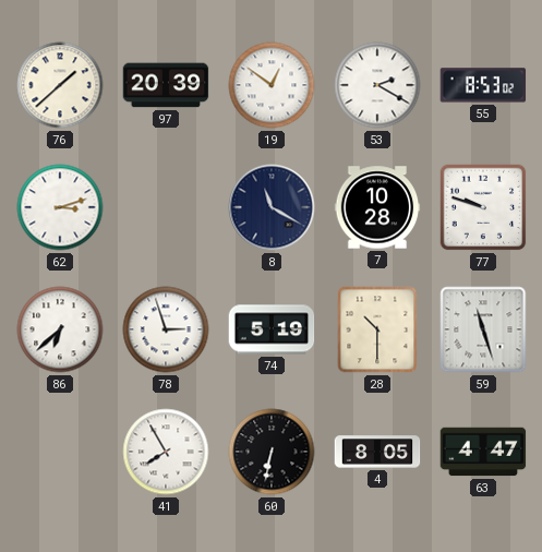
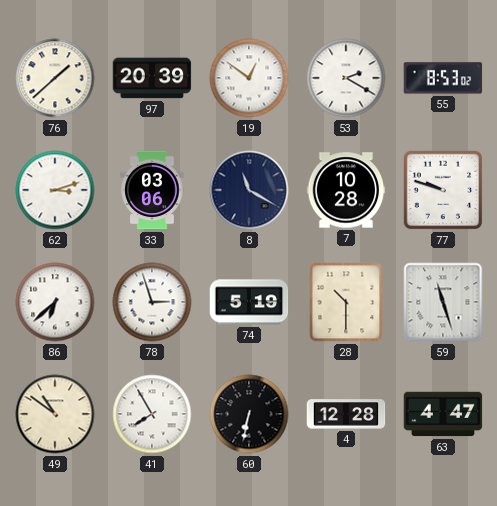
33: none -> 03:06
49: none -> 10:51
4: 8:05 -> 12:28
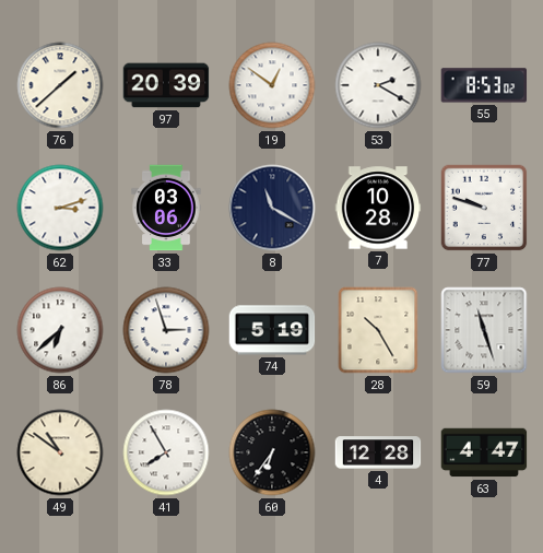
28: 10:30 -> 10:25
60: 6:32 -> 6:36
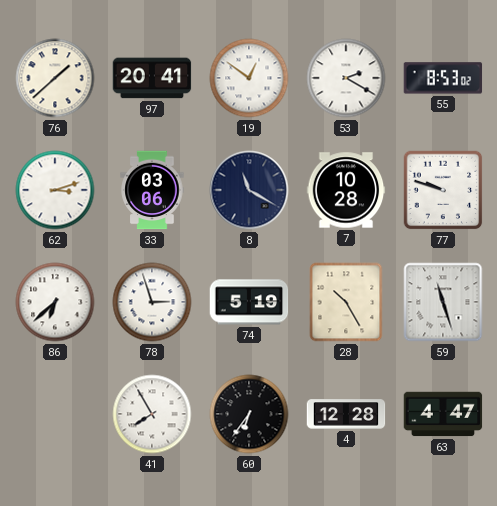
97: 20:39 -> 20:41
49: 10:51 -> none
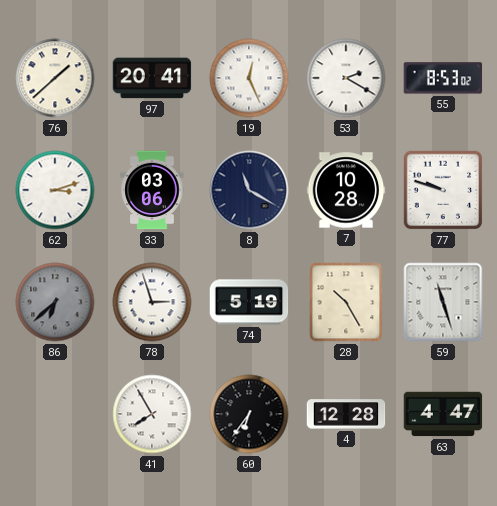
19: 12:51 -> 12:26
86 dial: white -> grey
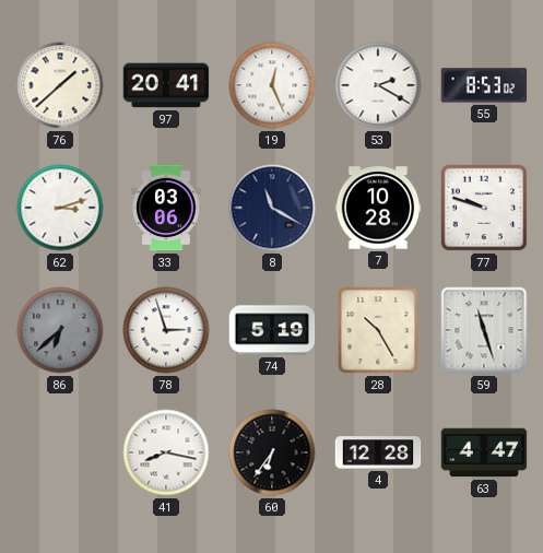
41: 7:55 -> 8:17
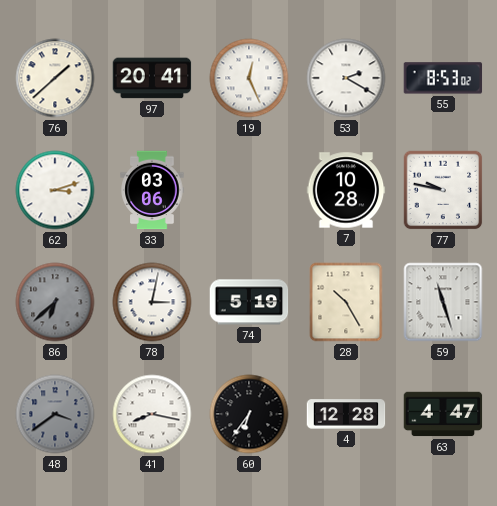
8: 11:20 -> none
77: 9:48 -> 9:47
78: 2:57 -> 3:02
48: none -> 3:39
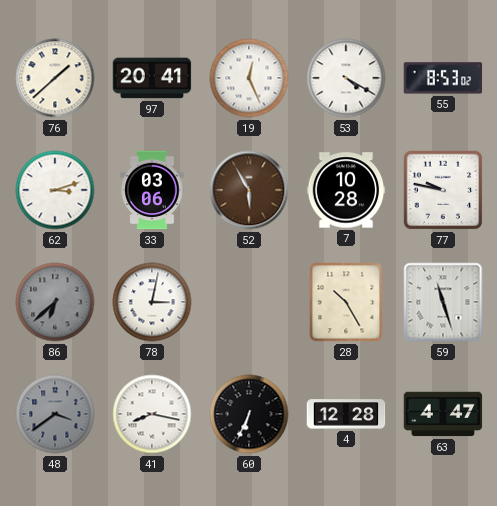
53: 2:20 -> 4:20
52: none -> 5:55
74: 5:19 -> none
60: 6:36 -> 6:34
